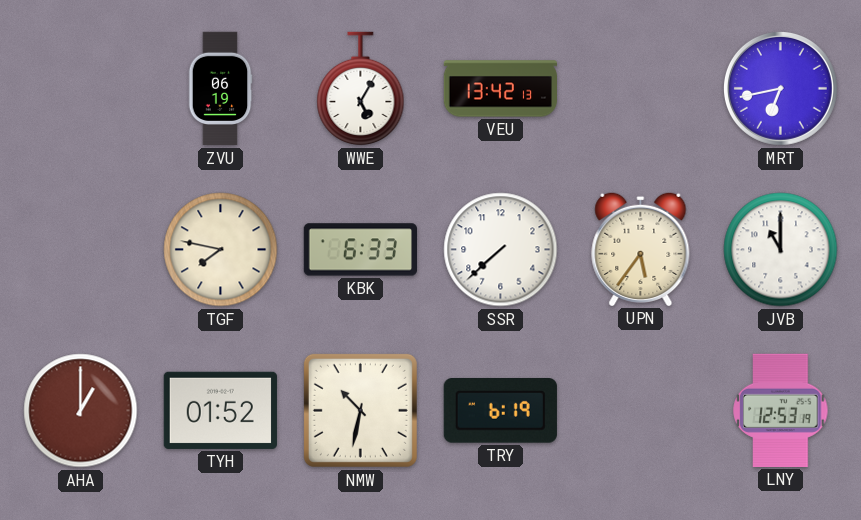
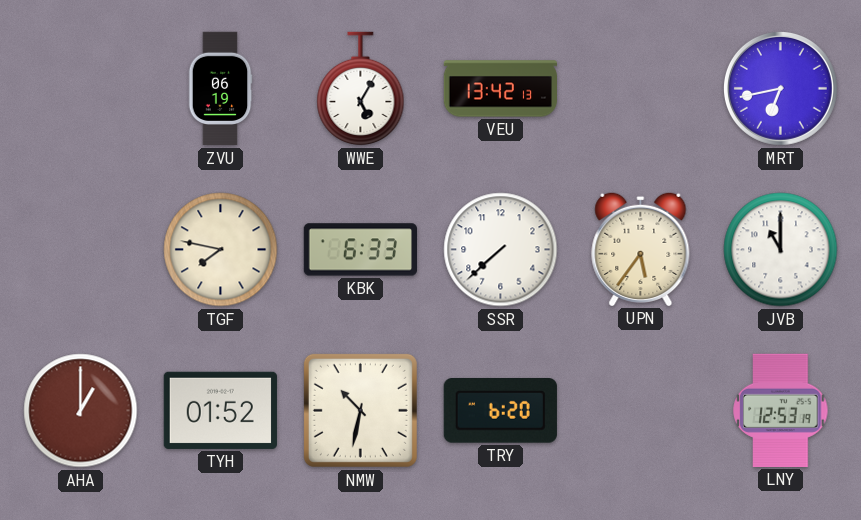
TRY: 6:19 -> 6:20
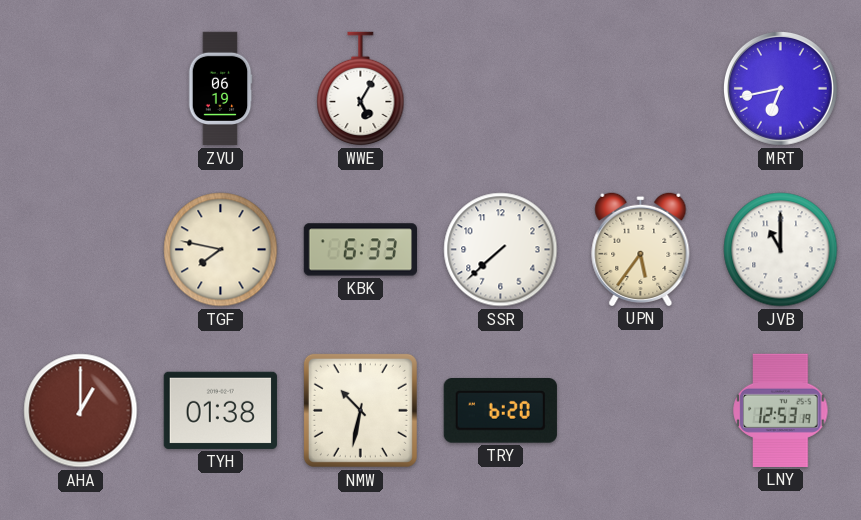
VEU: 13:42 -> none
TYH: 01:52 -> 01:38
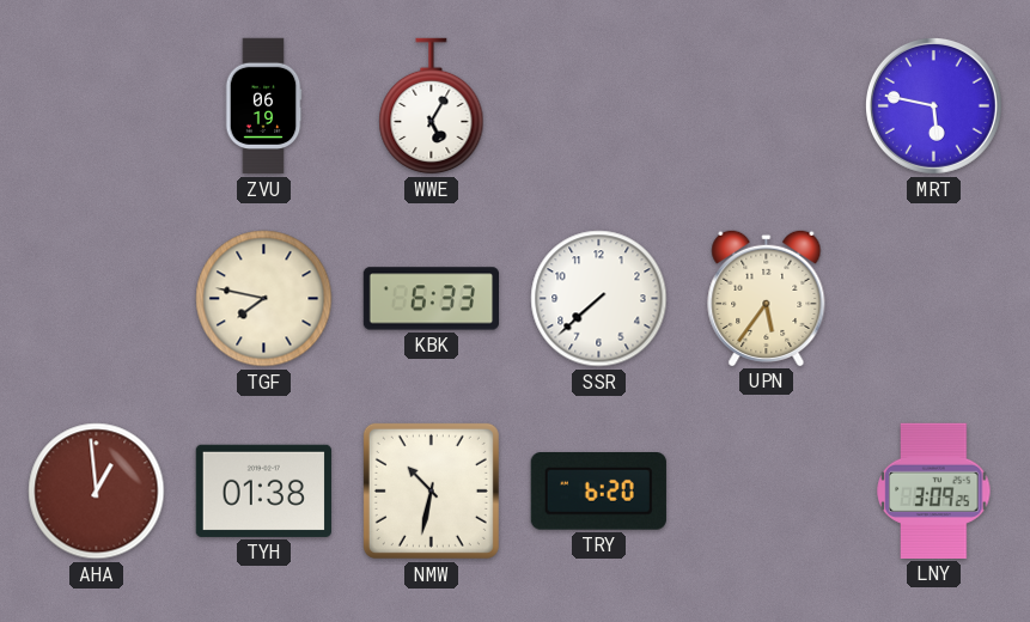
MRT: 6:43 -> 5:47
JVB: 11:00 -> none
AHA: 1:00 -> 12:59
LNY: 12:53 -> 3:09
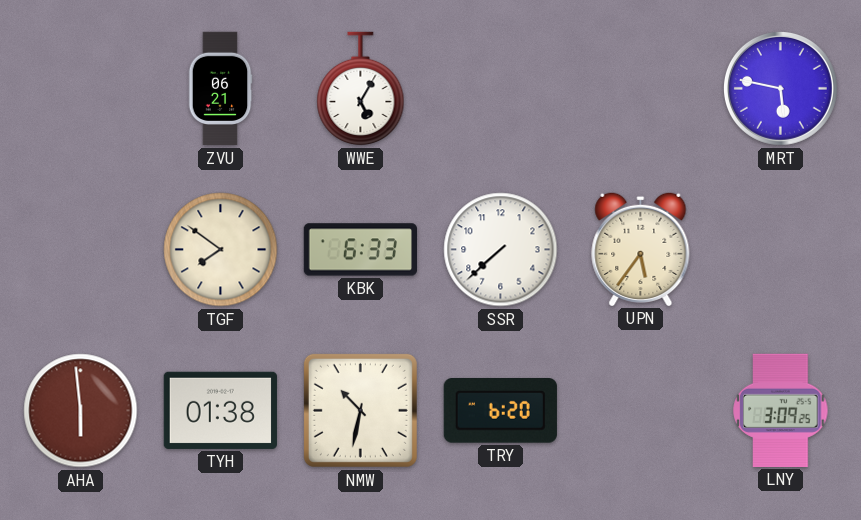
ZVU: 06:19 -> 06:21
TGF: 7:47 -> 7:51
AHA: 12:59 -> 5:59
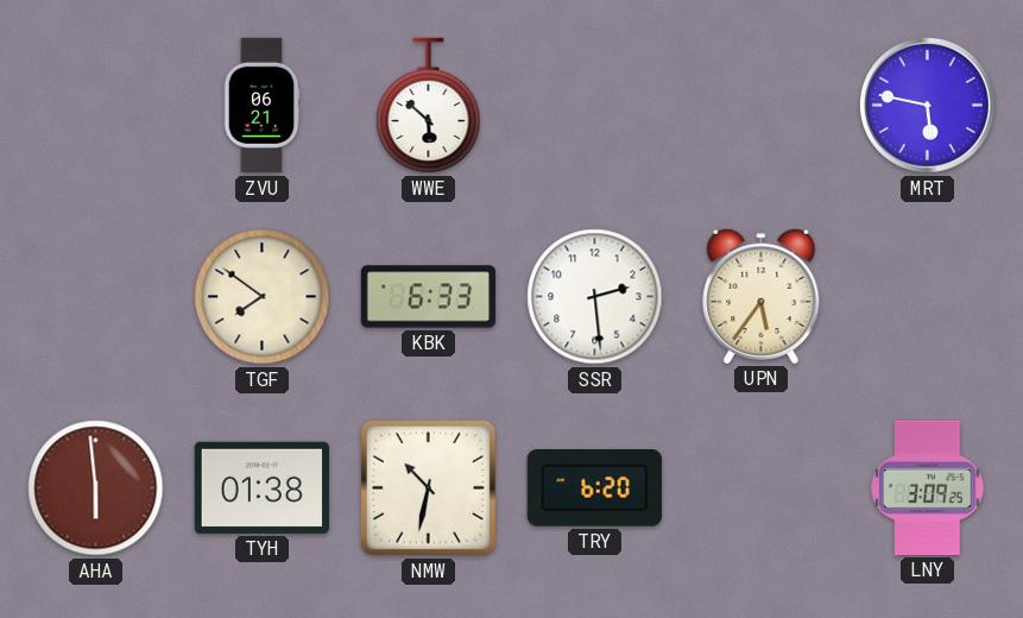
WWE: 5:05 -> 5:52
SSR: 7:38 -> 2:29
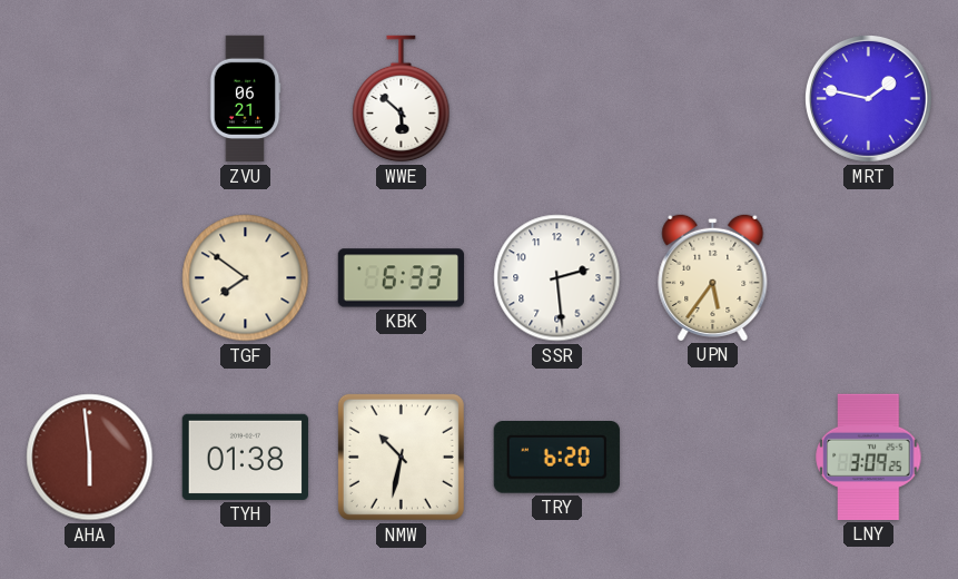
MRT: 5:47 -> 1:47
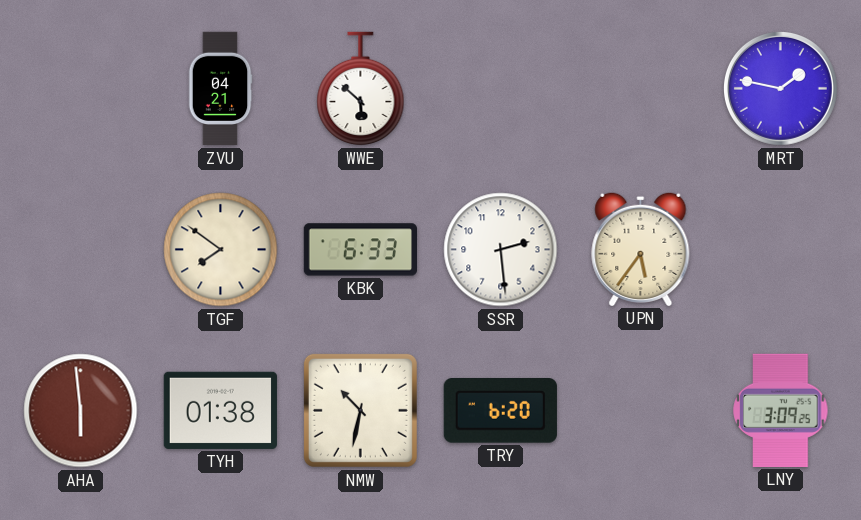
ZVU: 06:21 -> 04:21
